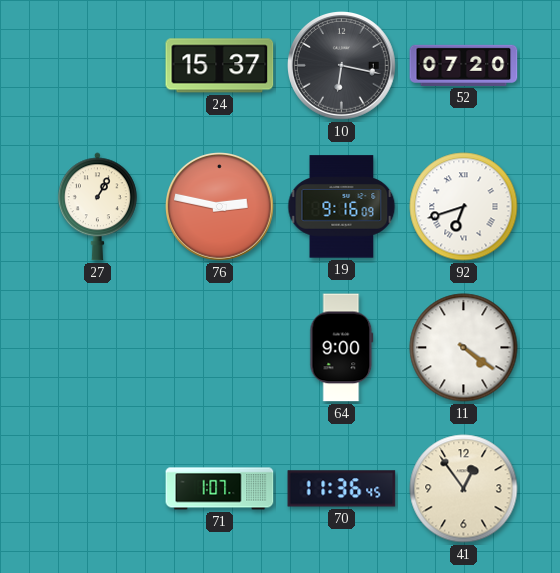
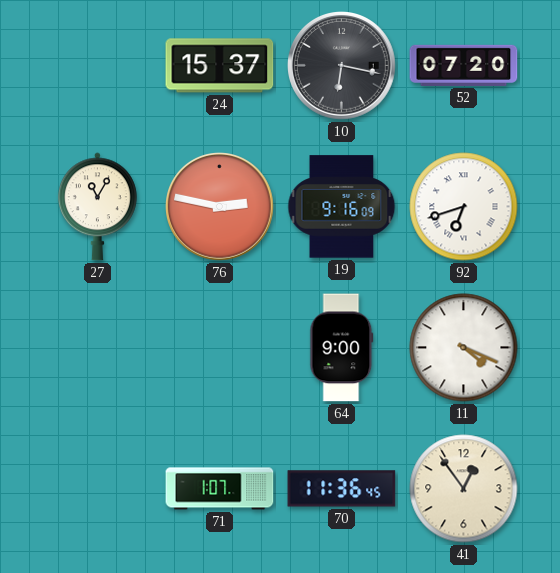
27: 1:05 -> 11:05
11: 4:21 -> 4:19
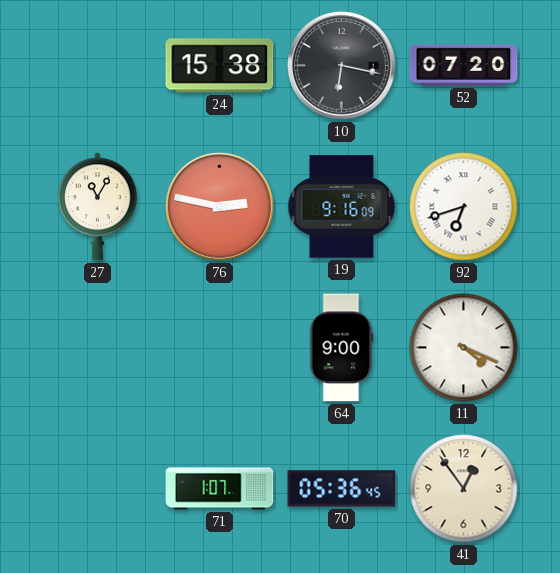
24: 15:37 -> 15:38
70: 11:36 -> 05:36
